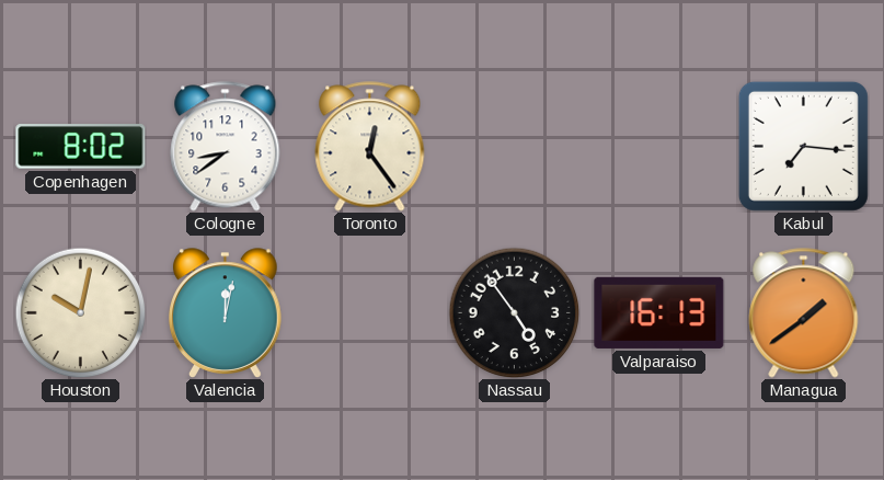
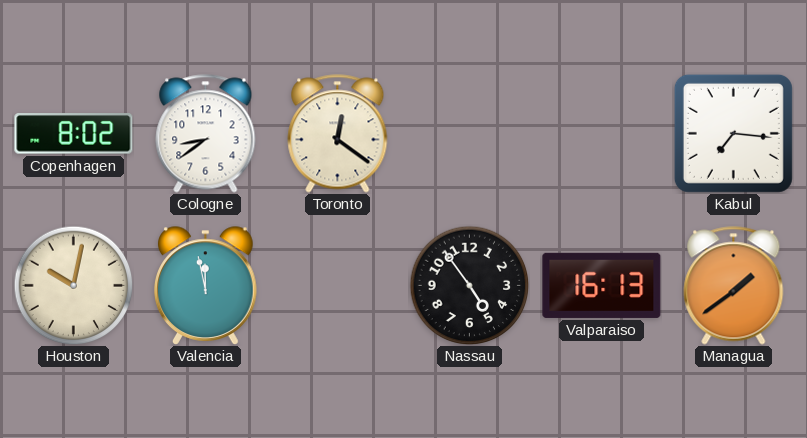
Toronto: 12:24 -> 12:21
Valencia: 12:02 -> 11:58
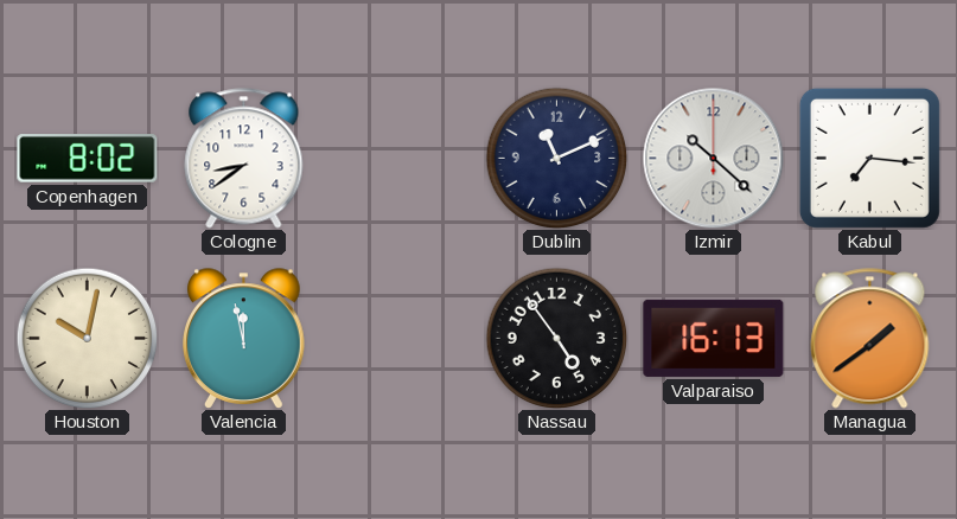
Toronto: 12:21 -> none
Dublin: none -> 11:11
Izmir: none -> 10:22
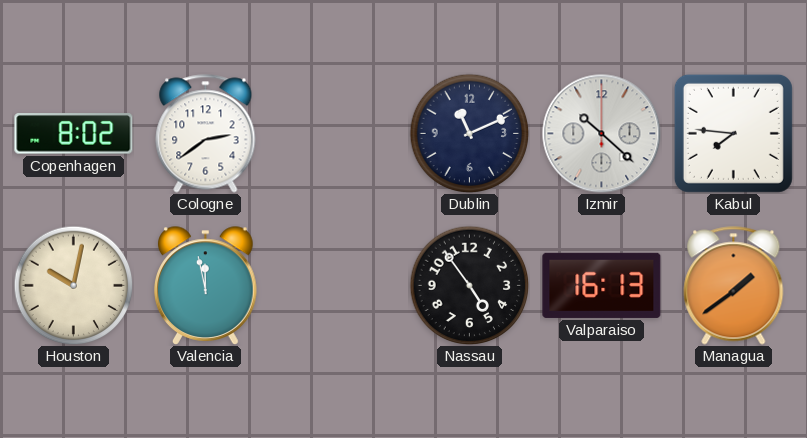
Cologne: 8:39 -> 2:39
Kabul: 7:16 -> 7:46
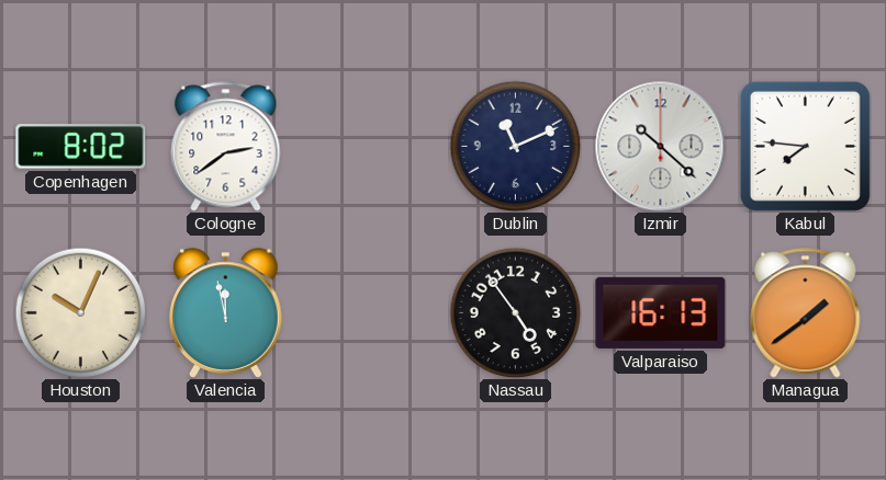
Houston: 10:02 -> 10:04
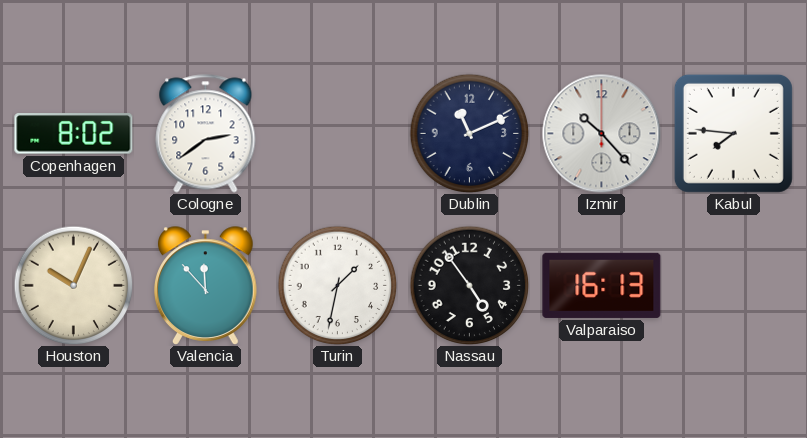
Izmir: 10:22 -> 10:23
Valencia: 11:58 -> 11:53
Turin: none -> 1:32
Managua: 1:39 -> none
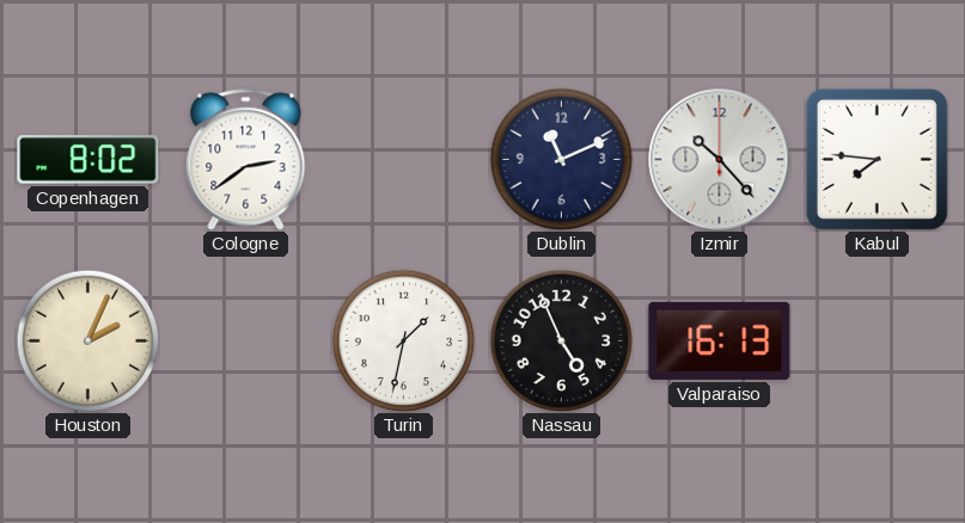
Houston: 10:04 -> 2:04
Valencia: 11:53 -> none
Nassau: 4:54 -> 4:56
